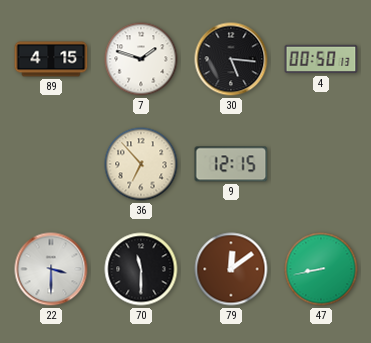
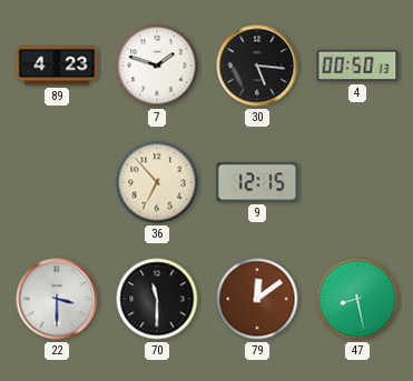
89: 4:15 -> 4:23
47: 8:43 -> 8:28
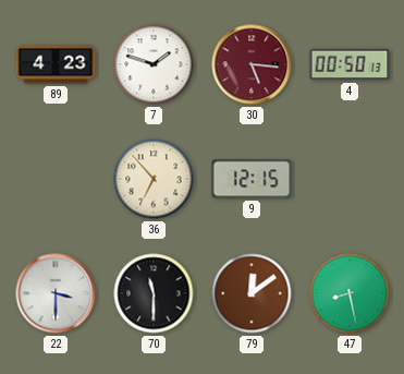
30 dial: black -> burgundy
